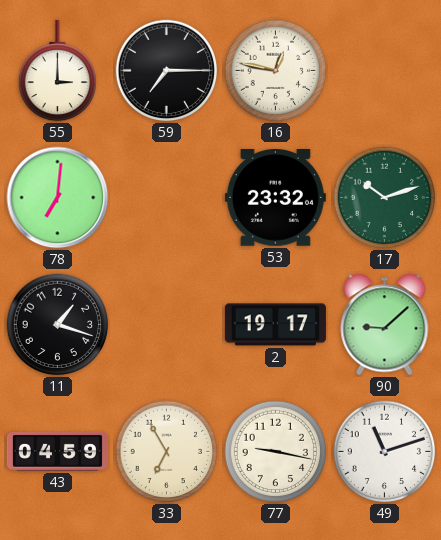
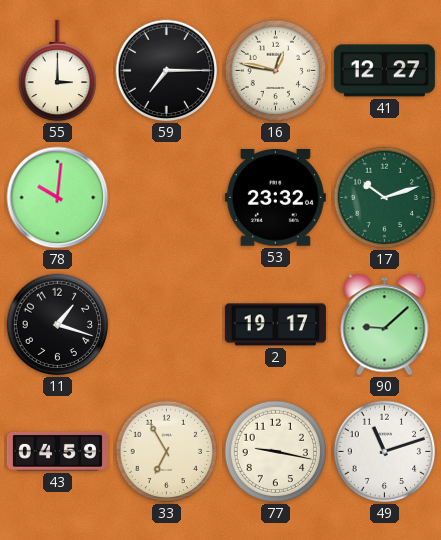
41: none -> 12:27
78: 7:01 -> 10:01
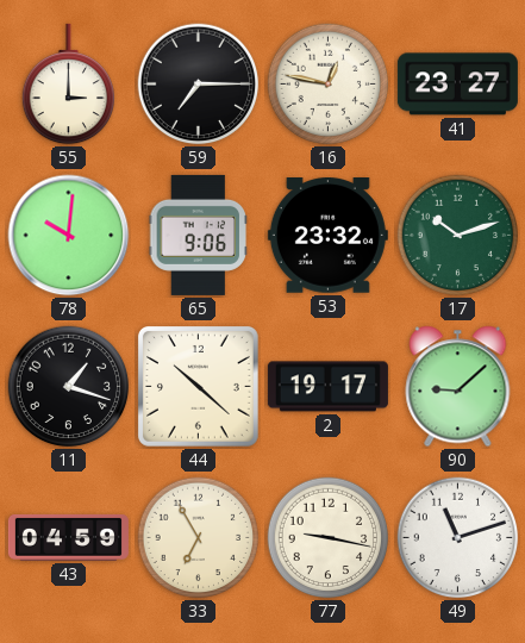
41: 12:27 -> 23:27
65: none -> 9:06
44: none -> 10:22
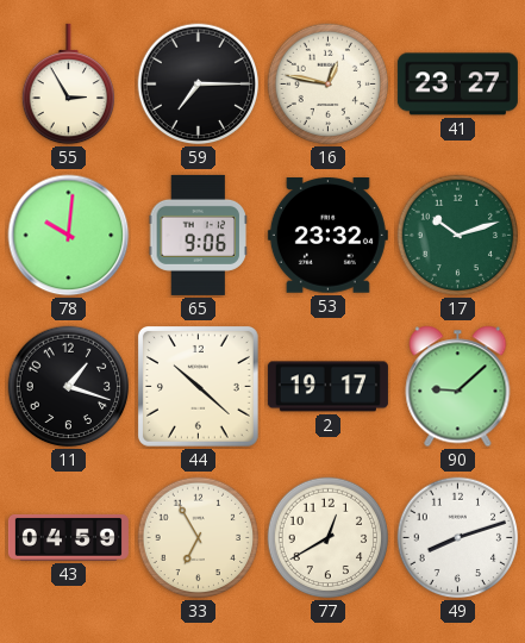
55: 3:00 -> 2:55
77: 9:17 -> 12:40
49: 11:12 -> 8:12
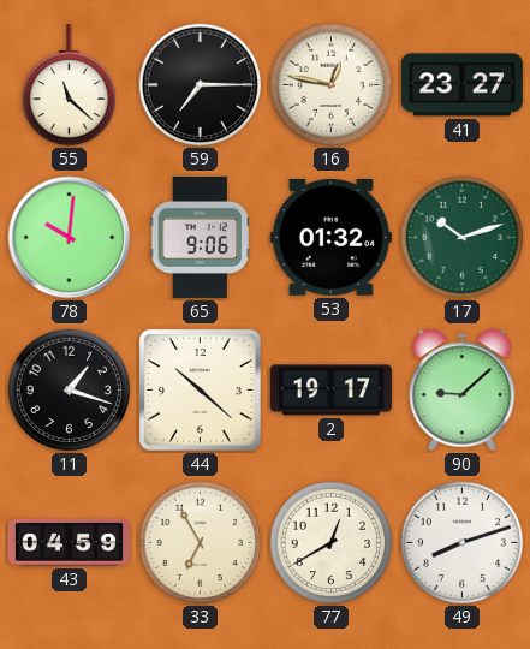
55: 2:55 -> 11:22
53: 23:32 -> 01:32
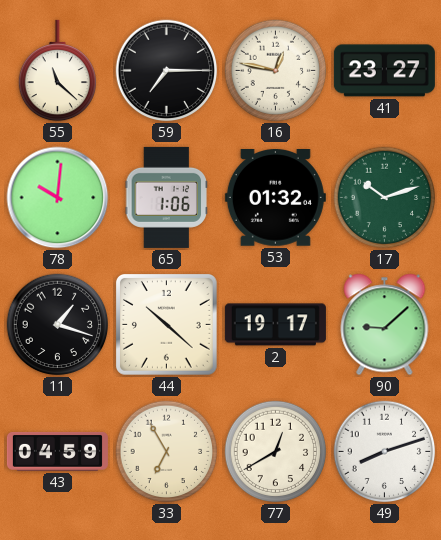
65: 9:06 -> 1:06
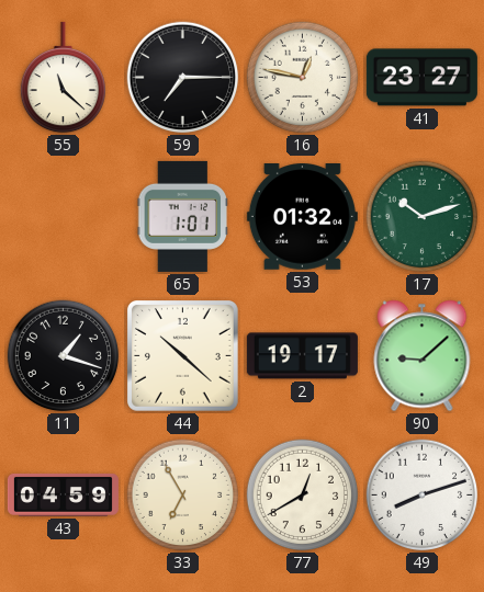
78: 10:01 -> none
65: 1:06 -> 1:01
